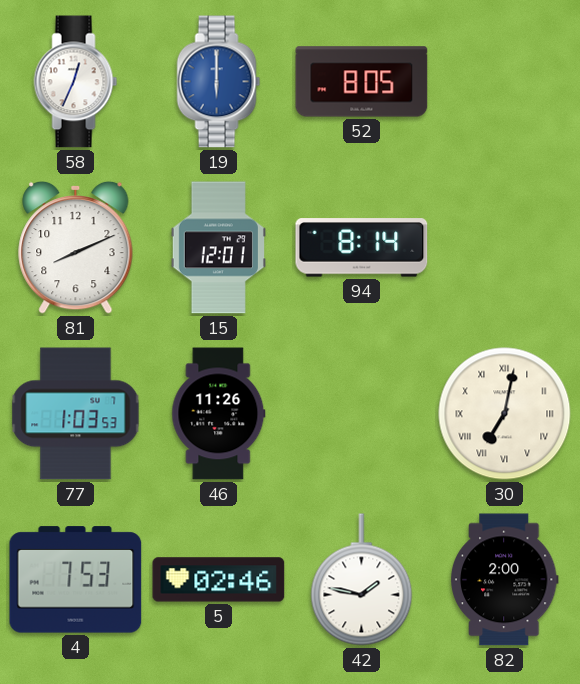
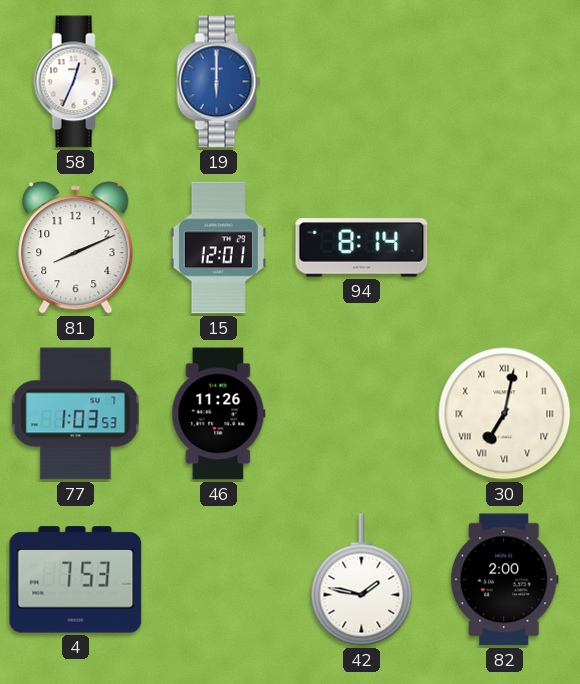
52: 8:05 -> none
5: 02:46 -> none
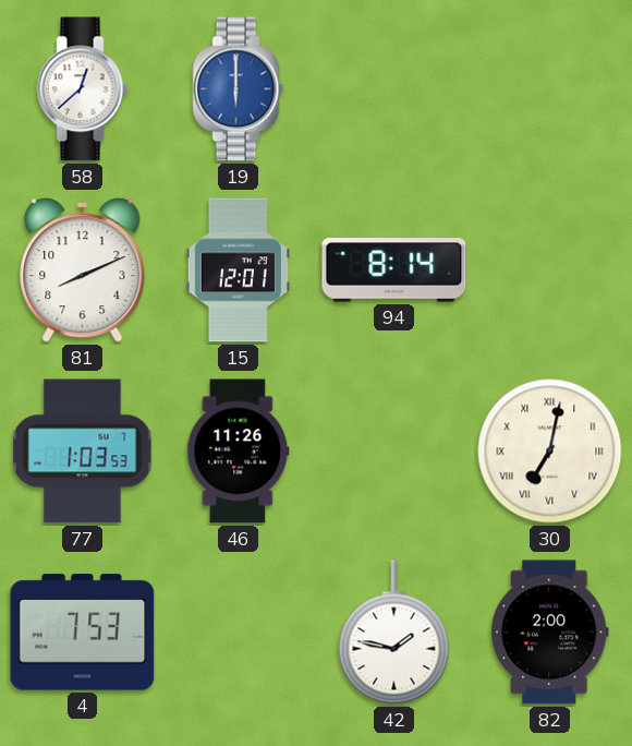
58: 12:34 -> 12:38
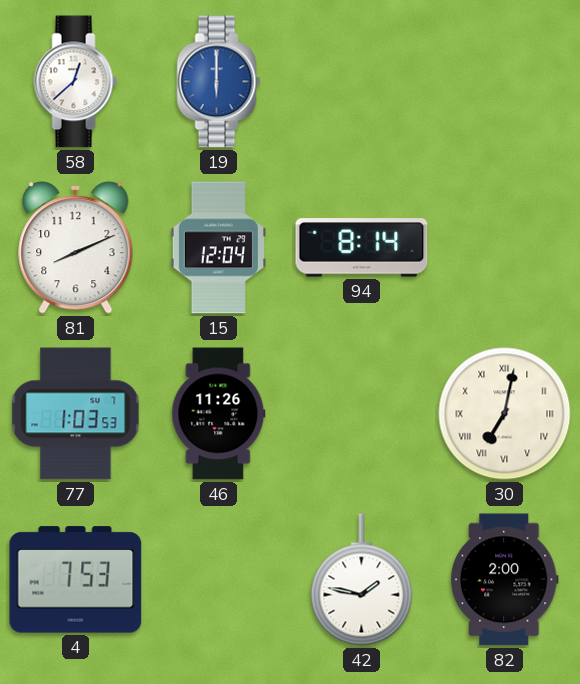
15: 12:01 -> 12:04
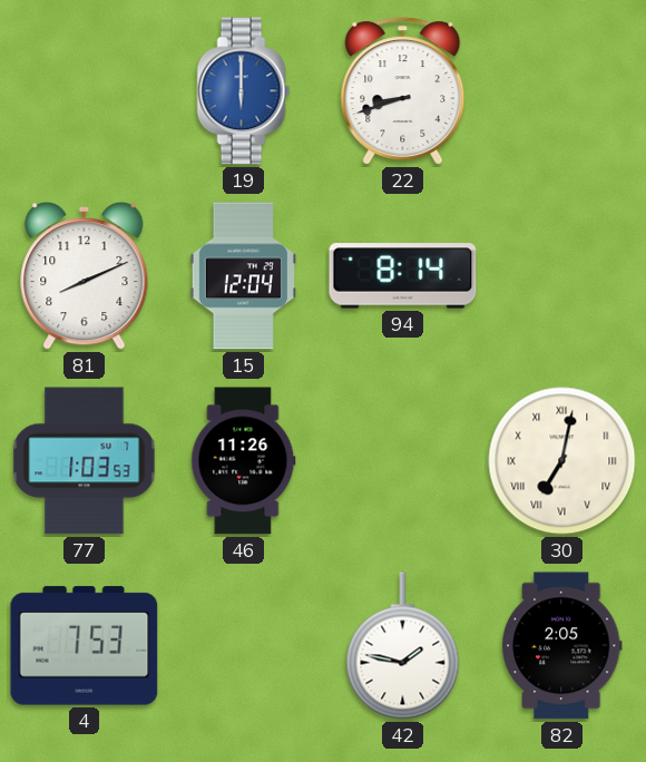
58: 12:38 -> none
22: none -> 8:42
82: 2:00 -> 2:05
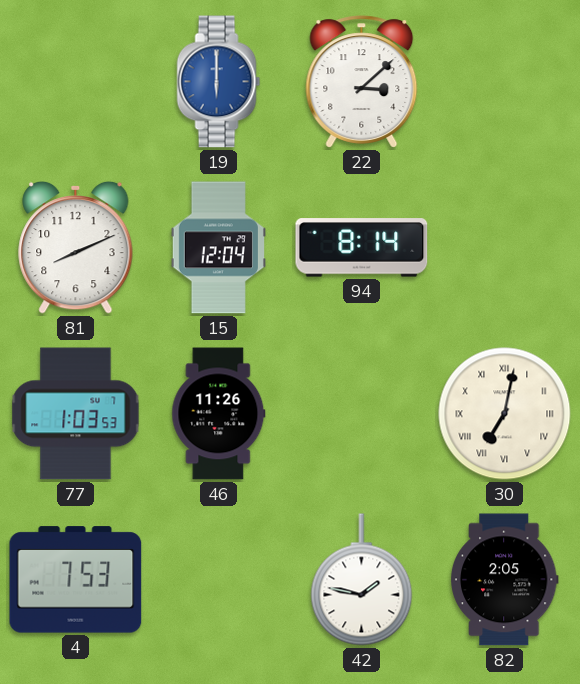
22: 8:42 -> 3:08
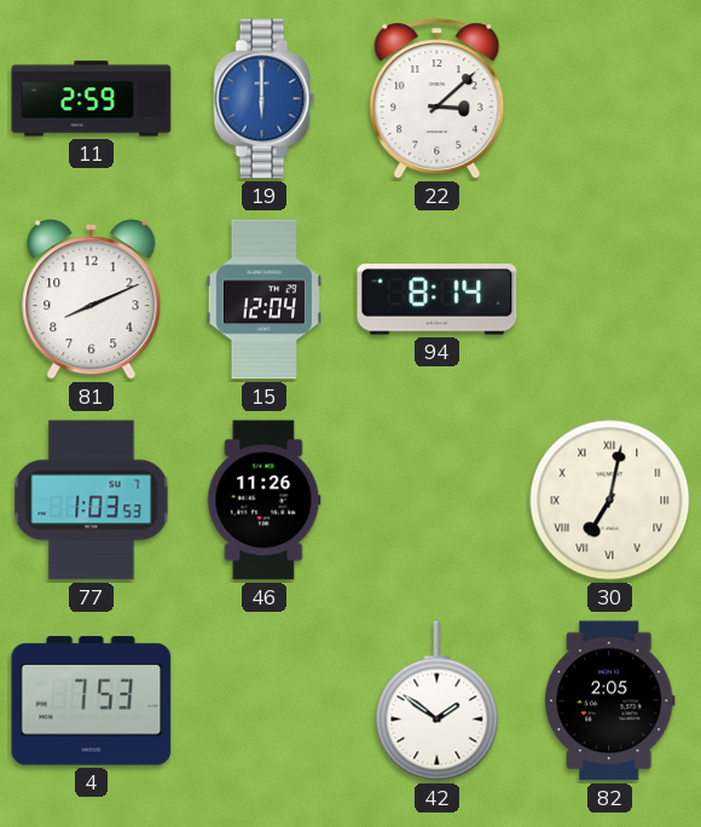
11: none -> 2:59
42: 1:47 -> 1:51
